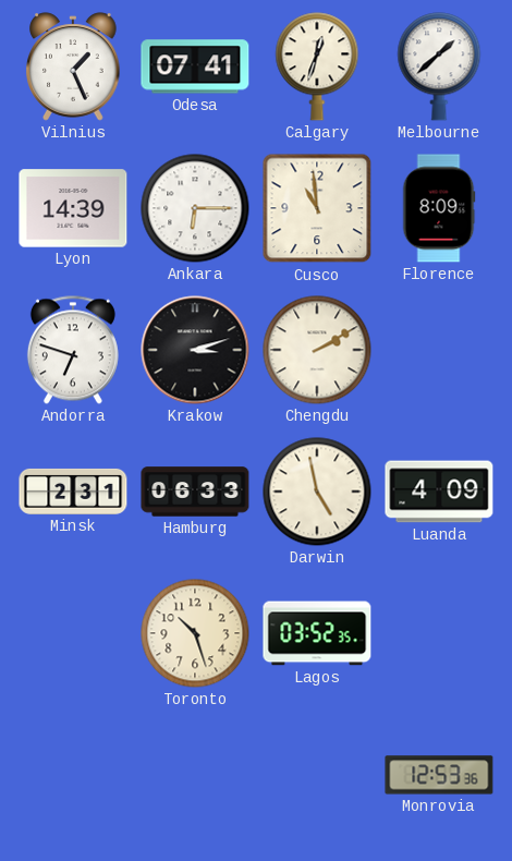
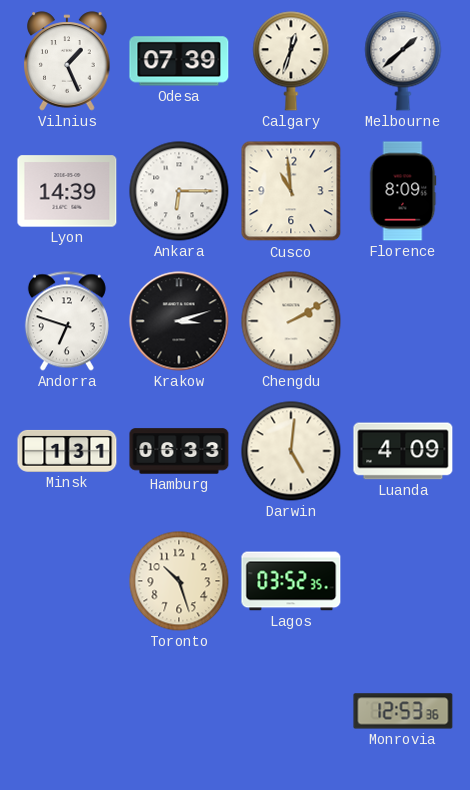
Odesa: 07:41 -> 07:39
Minsk: 2:31 -> 1:31
Darwin: 4:58 -> 5:01
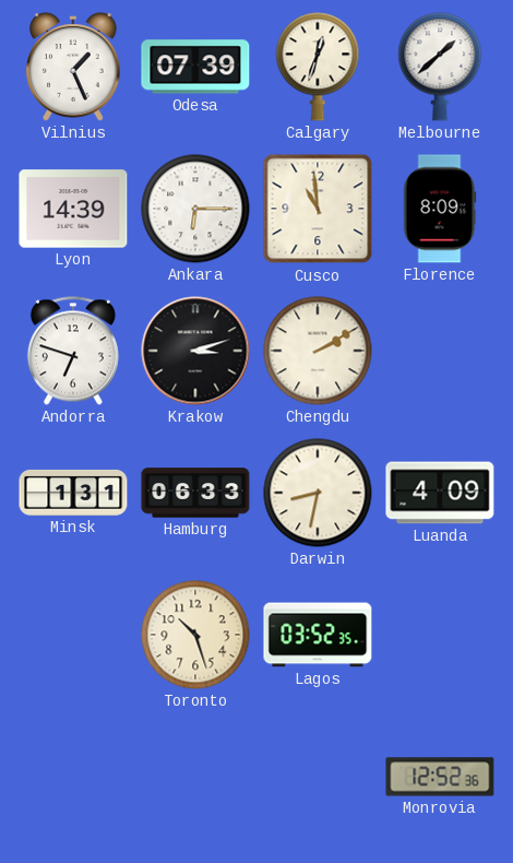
Darwin: 5:01 -> 8:32
Monrovia: 12:53 -> 12:52
